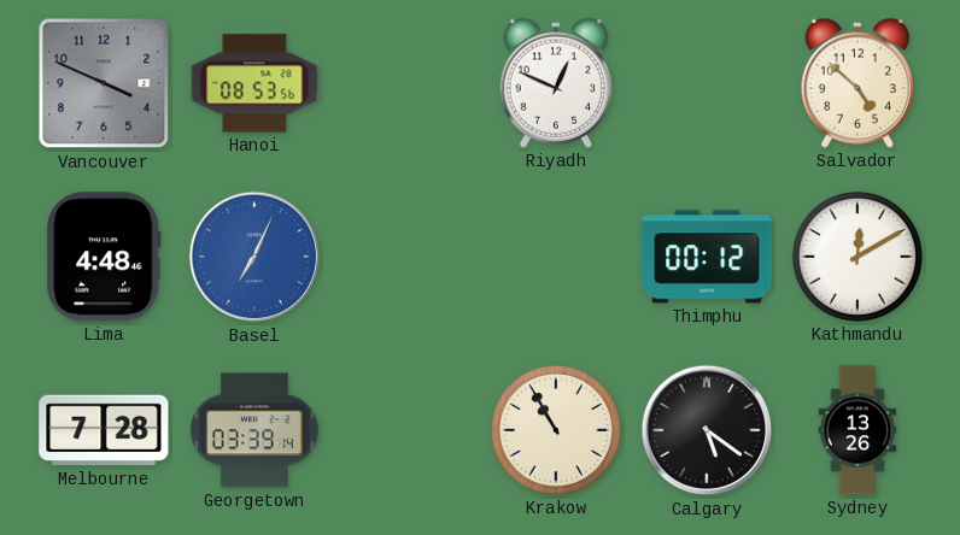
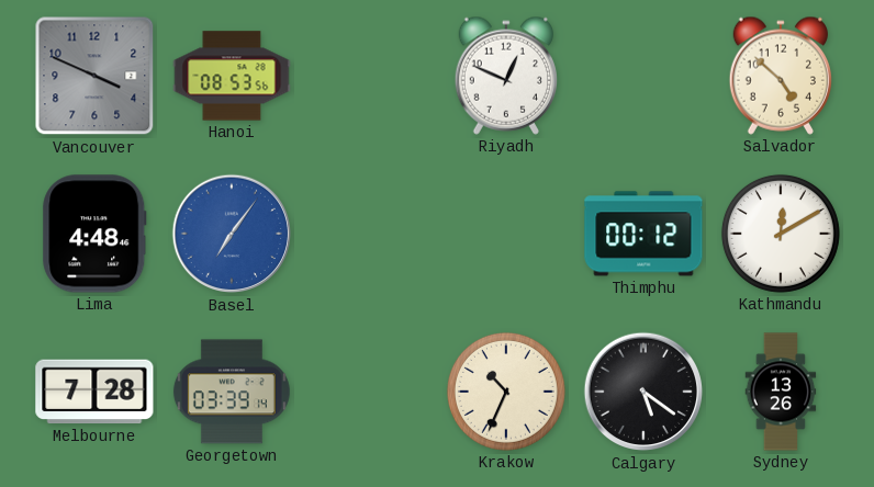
Basel: 7:04 -> 7:06
Krakow: 10:55 -> 10:34
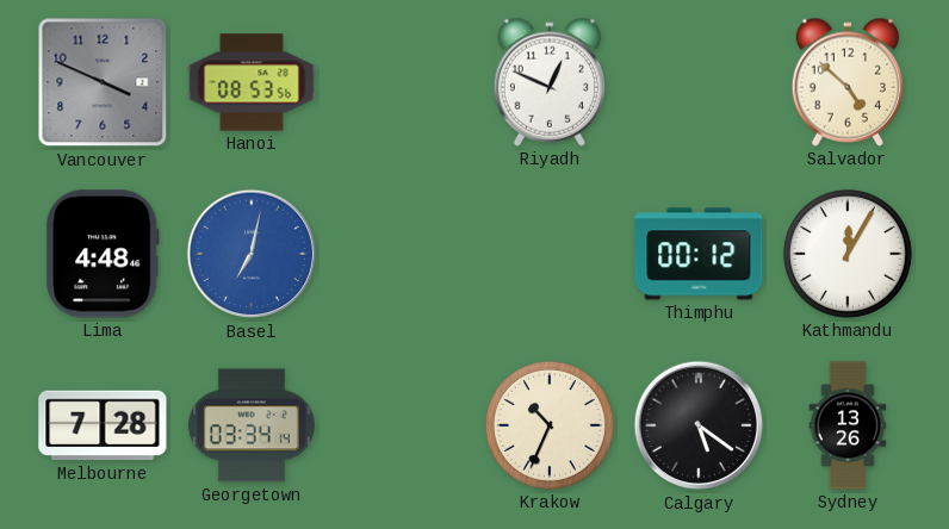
Basel: 7:06 -> 7:02
Kathmandu: 12:10 -> 12:05
Georgetown: 03:39 -> 03:34
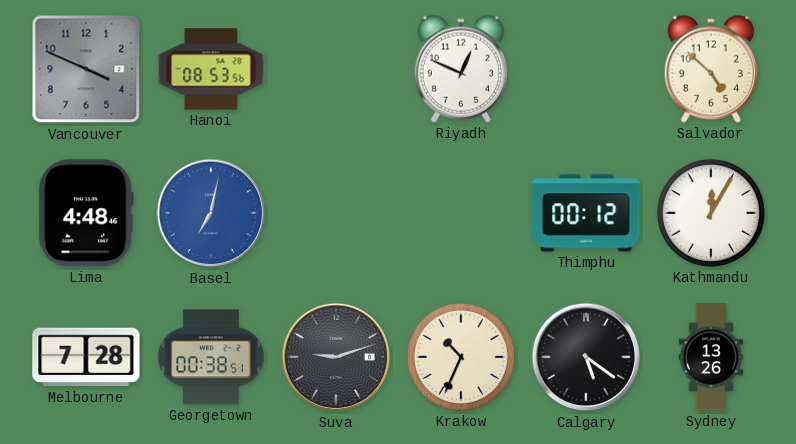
Georgetown: 03:34 -> 00:38
Suva: none -> 9:12
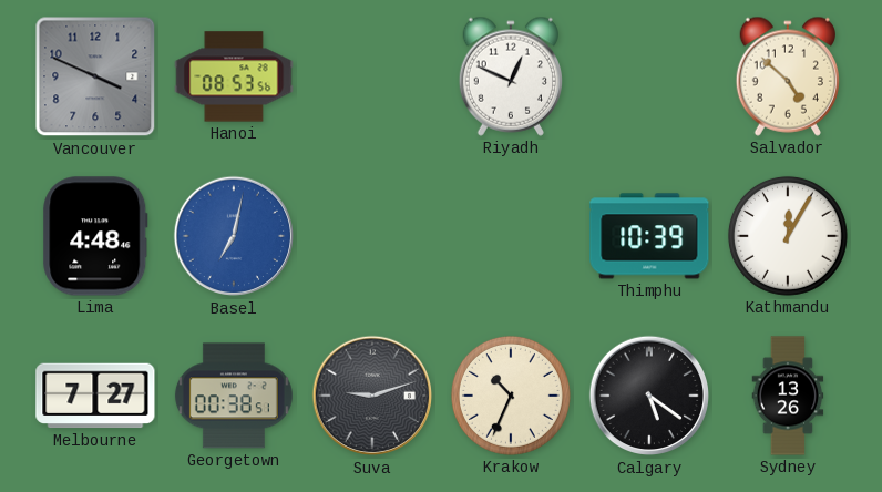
Thimphu: 00:12 -> 10:39
Melbourne: 7:28 -> 7:27
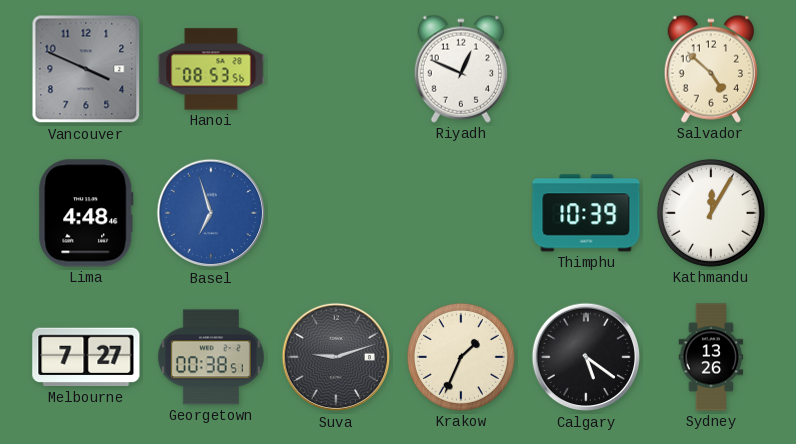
Basel: 7:02 -> 6:57
Krakow: 10:34 -> 1:34
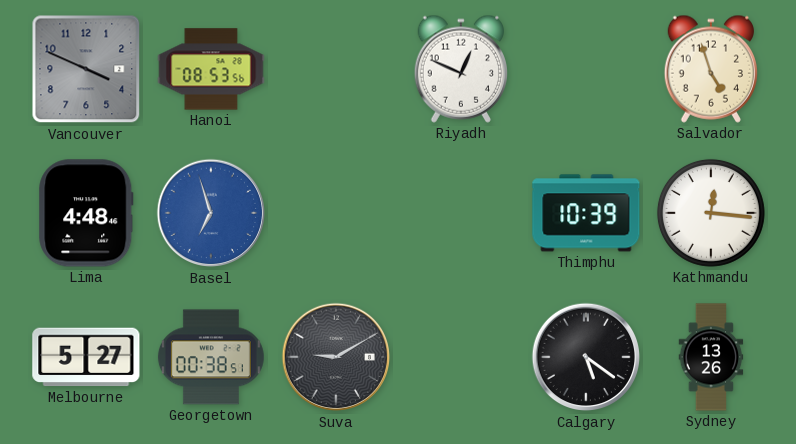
Salvador: 4:52 -> 4:57
Kathmandu: 12:05 -> 12:16
Melbourne: 7:27 -> 5:27
Suva: 9:12 -> 9:10
Krakow: 1:34 -> none
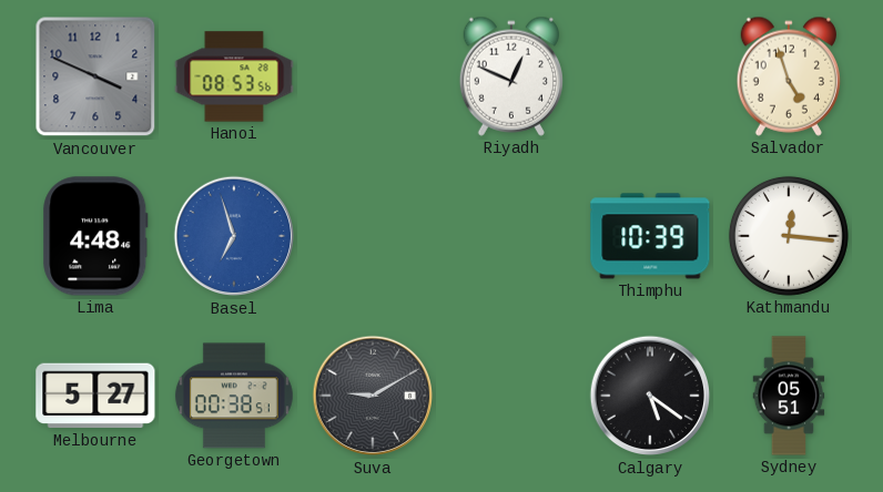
Sydney: 13:26 -> 05:51
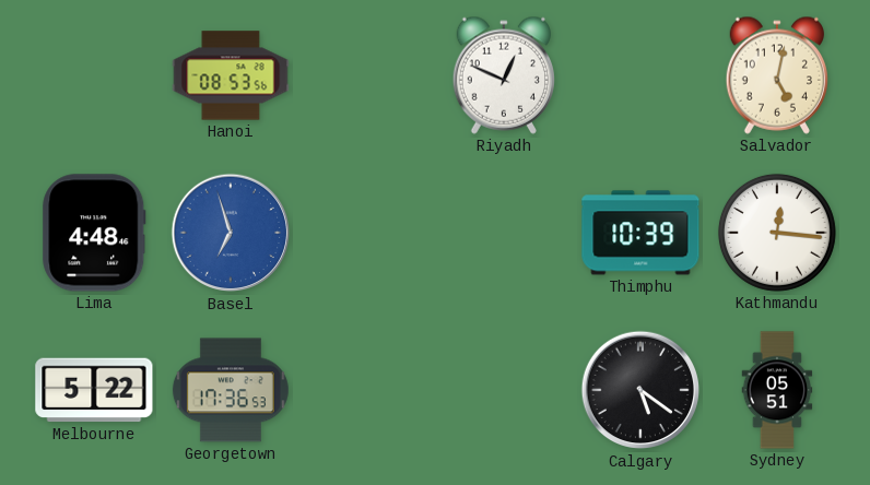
Vancouver: 3:49 -> none
Salvador: 4:57 -> 5:02
Melbourne: 5:27 -> 5:22
Georgetown: 00:38 -> 17:36
Suva: 9:10 -> none
